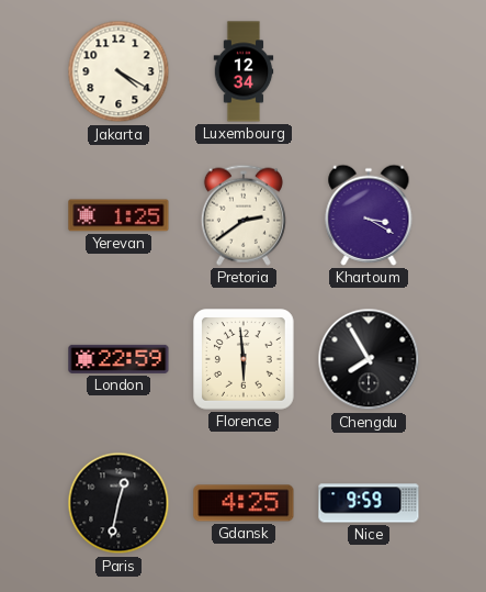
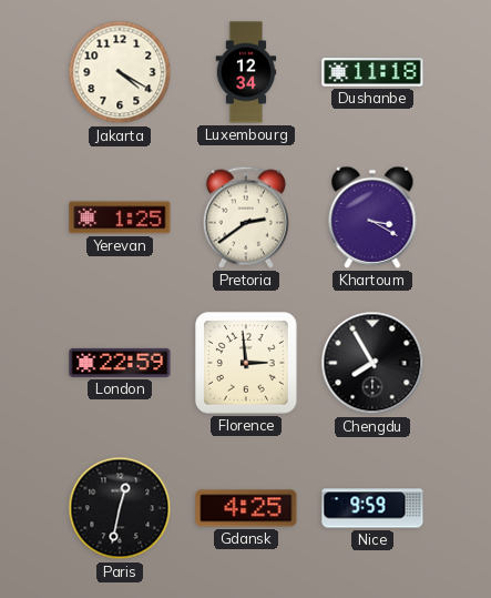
Dushanbe: none -> 11:18
Florence: 5:59 -> 2:59
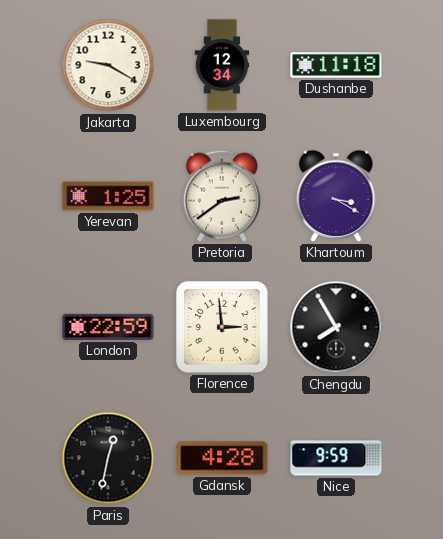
Jakarta: 4:20 -> 9:20
Gdansk: 4:25 -> 4:28
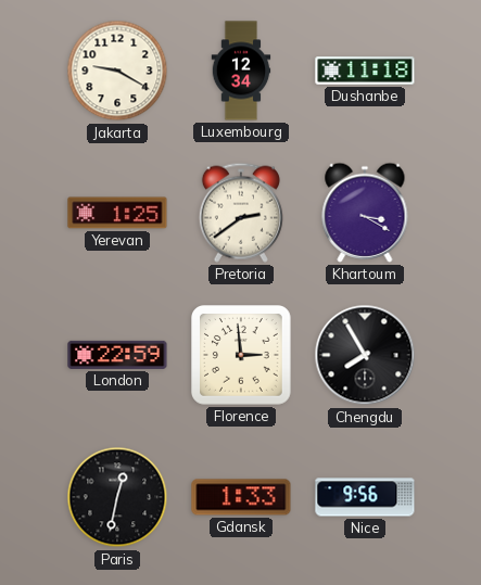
Gdansk: 4:28 -> 1:33
Nice: 9:59 -> 9:56
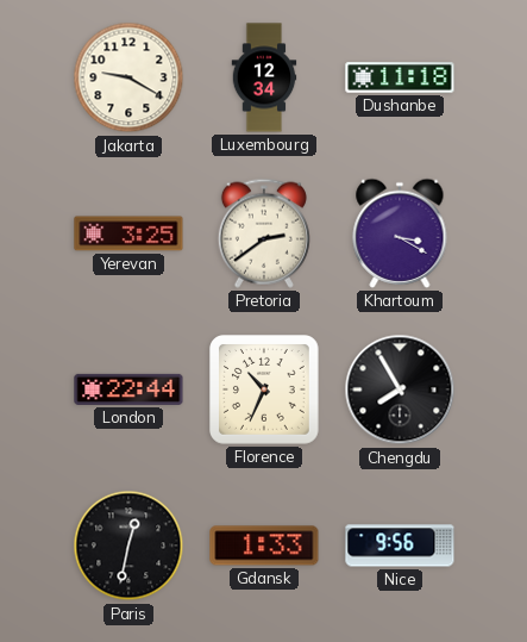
Yerevan: 1:25 -> 3:25
London: 22:59 -> 22:44
Florence: 2:59 -> 10:34
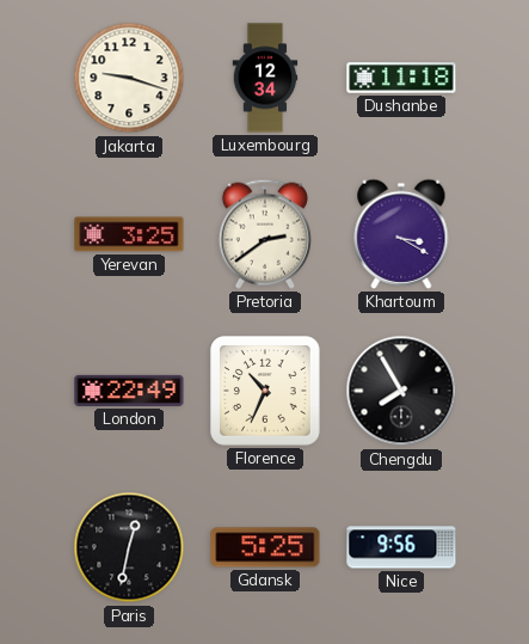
Jakarta: 9:20 -> 9:18
London: 22:44 -> 22:49
Gdansk: 1:33 -> 5:25
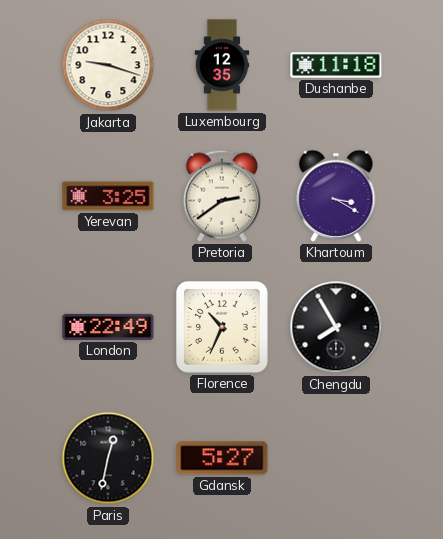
Luxembourg: 12:34 -> 12:35
Gdansk: 5:25 -> 5:27
Nice: 9:56 -> none
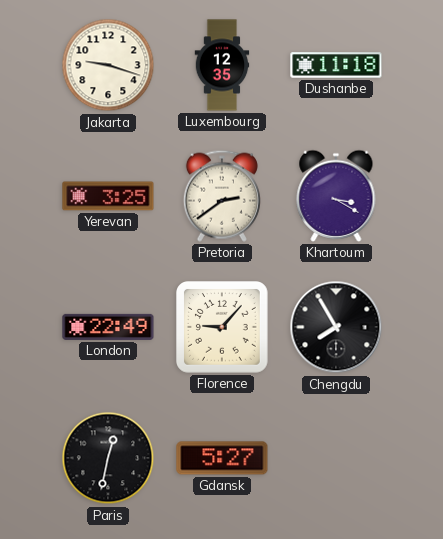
Florence: 10:34 -> 9:07
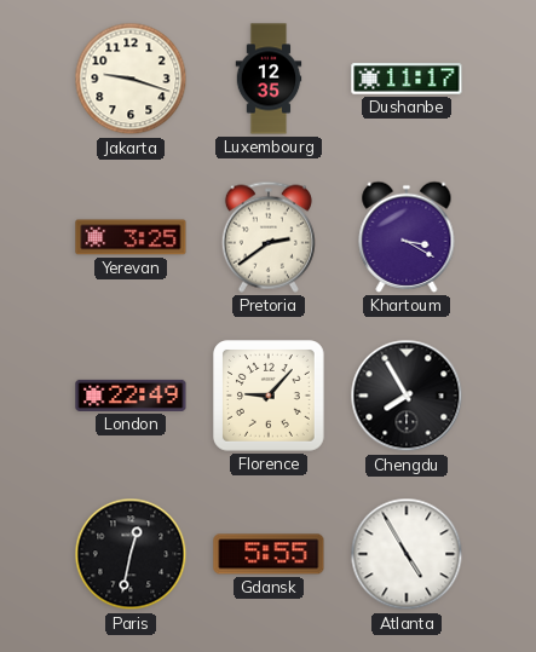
Dushanbe: 11:18 -> 11:17
Gdansk: 5:27 -> 5:55
Atlanta: none -> 4:55
